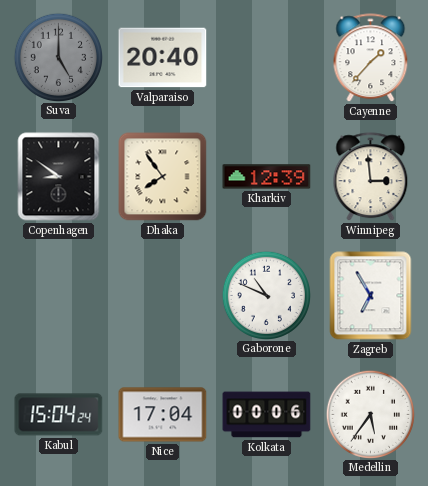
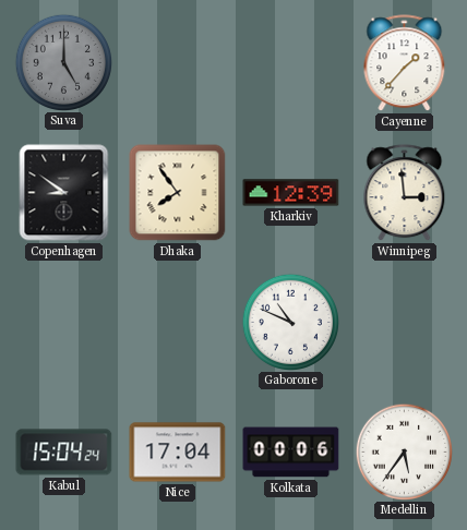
Valparaiso: 20:40 -> none
Zagreb: 6:55 -> none
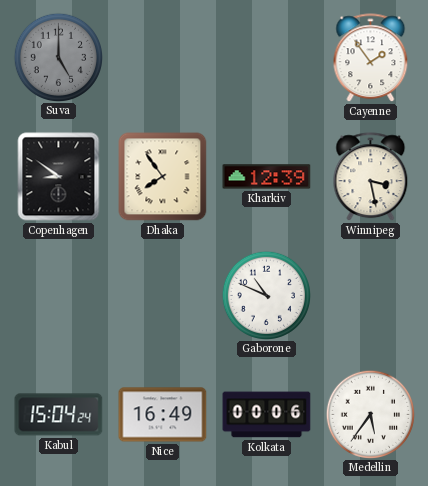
Cayenne: 1:37 -> 1:54
Winnipeg: 2:59 -> 3:28
Nice: 17:04 -> 16:49
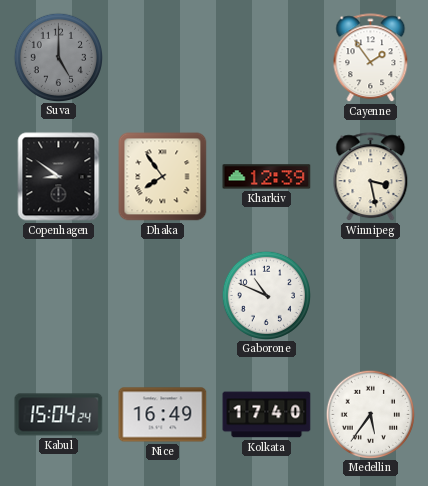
Kolkata: 00:06 -> 17:40
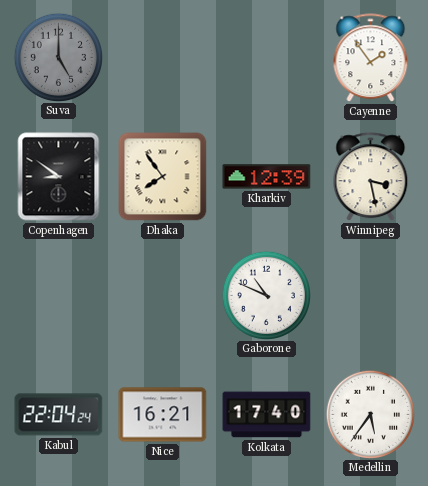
Kabul: 15:04 -> 22:04
Nice: 16:49 -> 16:21
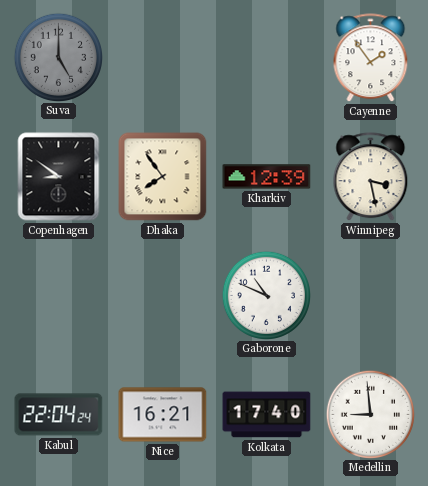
Medellin: 5:36 -> 8:59
